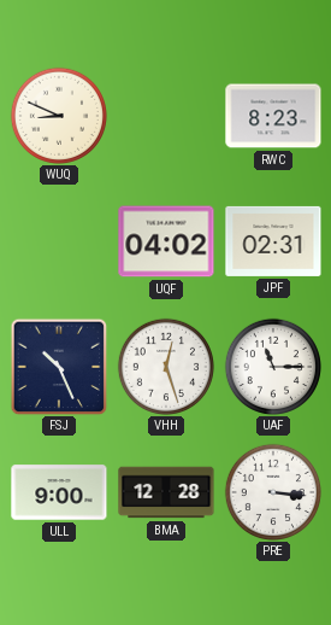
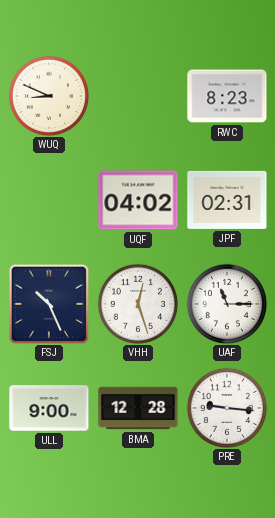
PRE: 3:16 -> 9:16
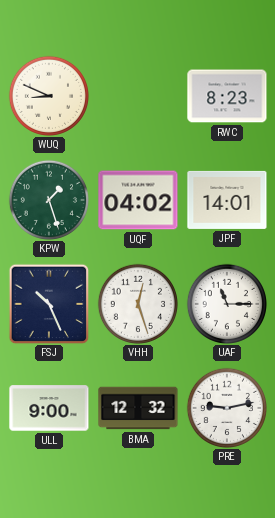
KPW: none -> 1:27
JPF: 02:31 -> 14:01
BMA: 12:28 -> 12:32
PRE: 9:16 -> 9:13
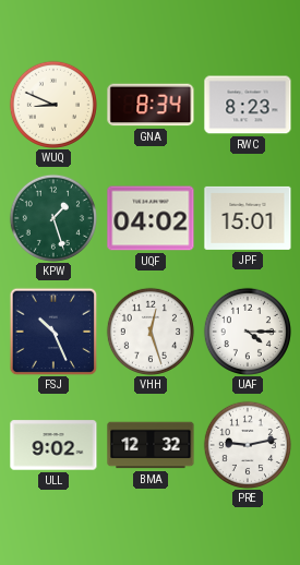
GNA: none -> 8:34
JPF: 14:01 -> 15:01
UAF: 11:15 -> 4:15
ULL: 9:00 -> 9:02
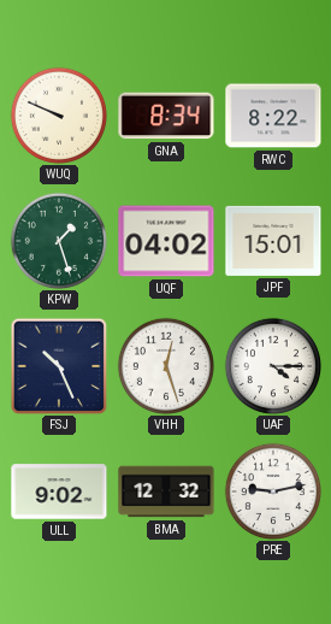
WUQ: 8:49 -> 9:49
RWC: 8:23 -> 8:22
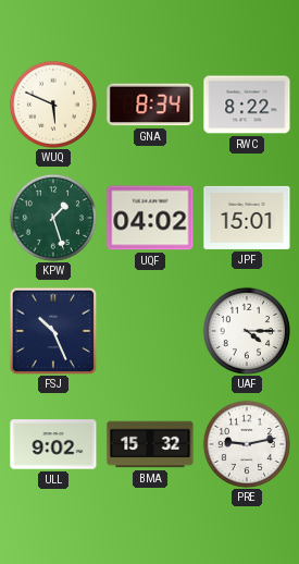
WUQ: 9:49 -> 5:49
VHH: 12:27 -> none
BMA: 12:32 -> 15:32
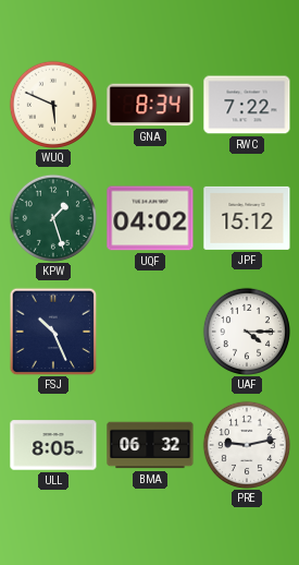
RWC: 8:22 -> 7:22
JPF: 15:01 -> 15:12
ULL: 9:02 -> 8:05
BMA: 15:32 -> 06:32
